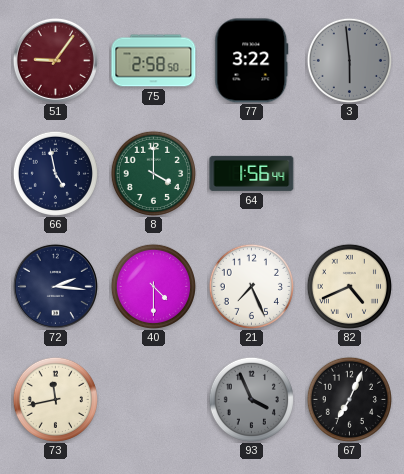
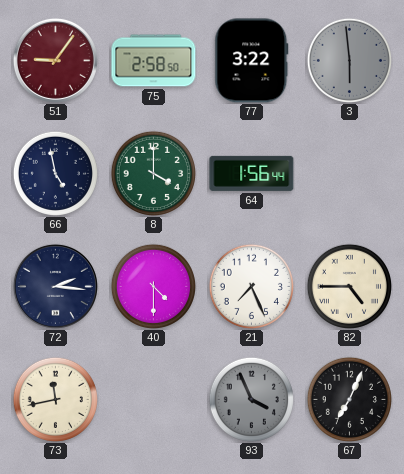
82: 4:41 -> 4:45
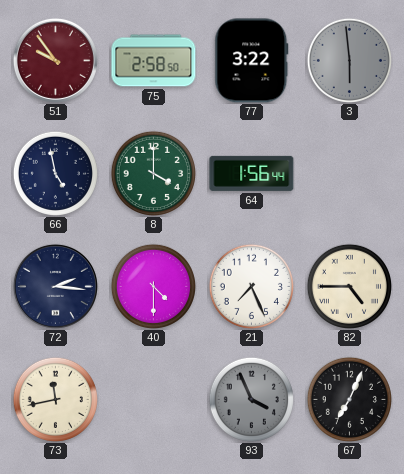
51: 9:06 -> 9:54
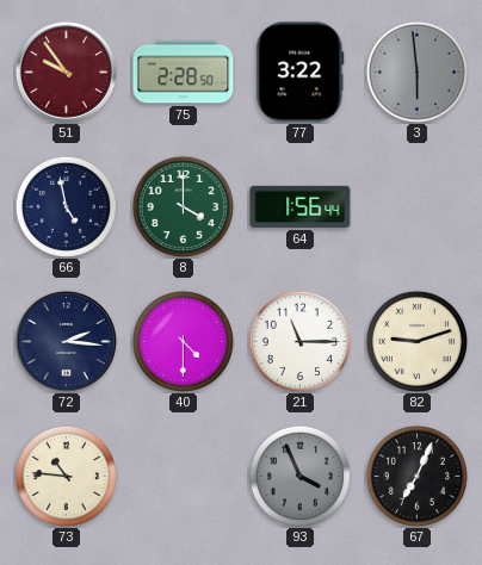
75: 2:58 -> 2:28
21: 7:26 -> 11:15
82: 4:45 -> 9:12
73: 11:43 -> 10:46
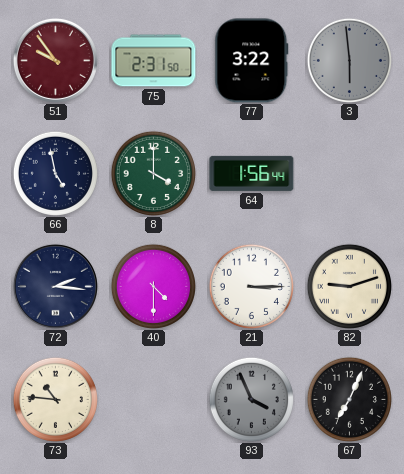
75: 2:28 -> 2:31
21: 11:15 -> 3:15
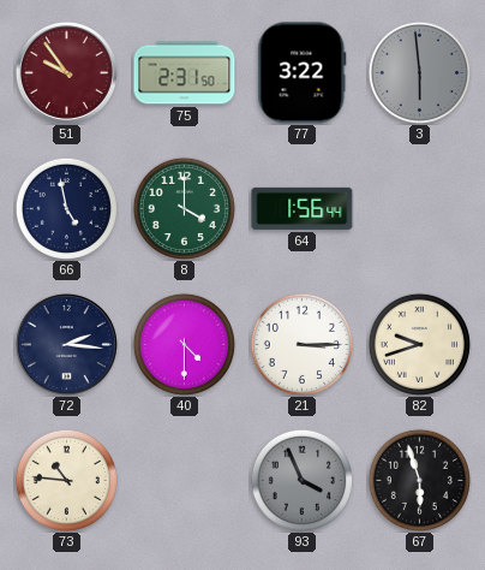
82: 9:12 -> 9:42
67: 7:04 -> 5:57
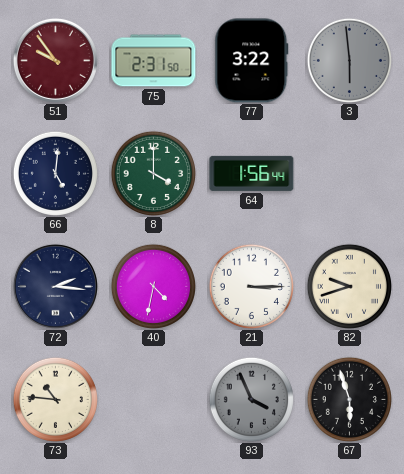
66: 4:58 -> 5:01
40: 4:30 -> 4:32
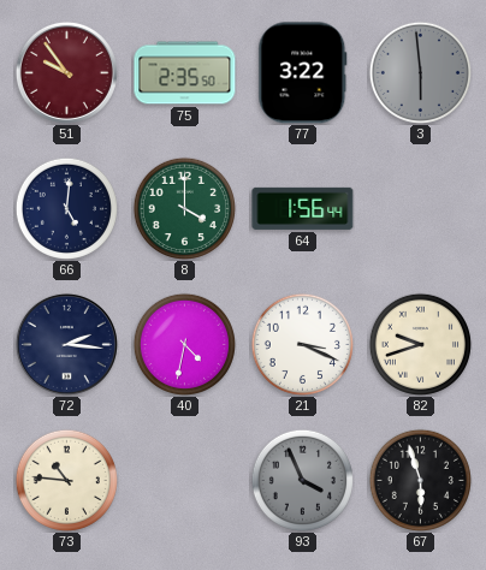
75: 2:31 -> 2:35
21: 3:15 -> 3:19
